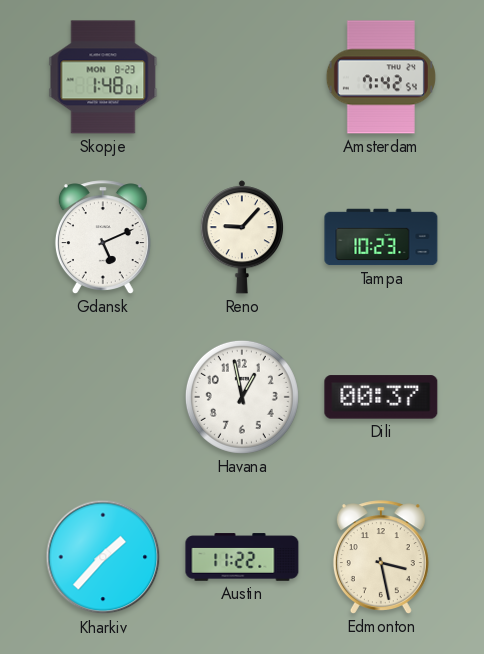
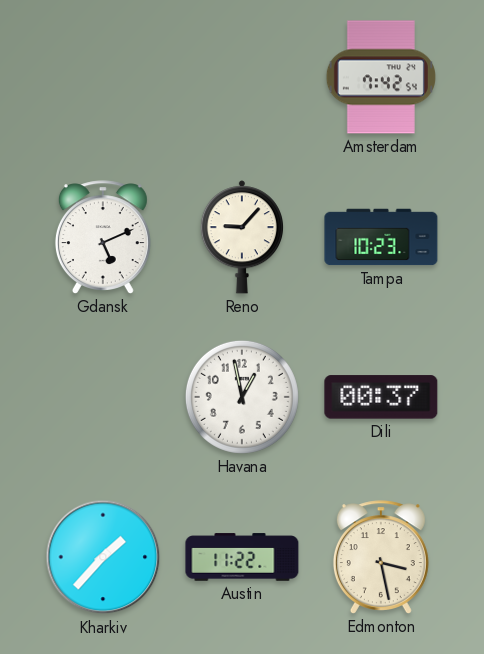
Skopje: 1:48 -> none
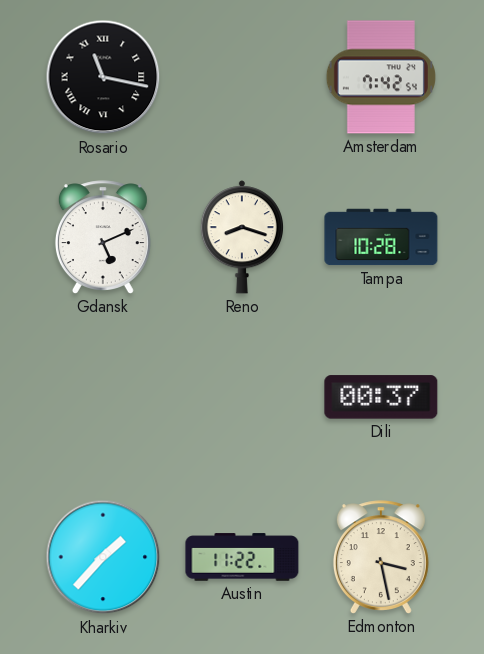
Rosario: none -> 11:17
Reno: 9:07 -> 8:18
Tampa: 10:23 -> 10:28
Havana: 12:58 -> none
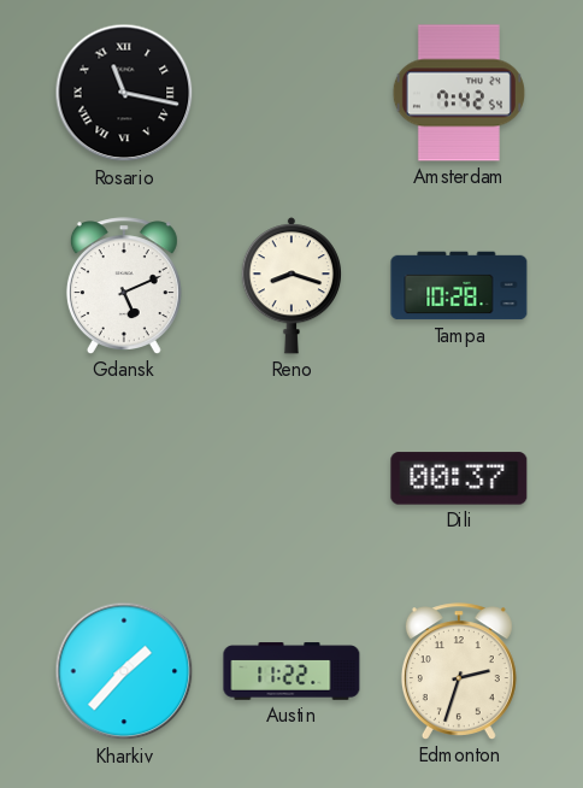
Edmonton: 3:28 -> 2:33
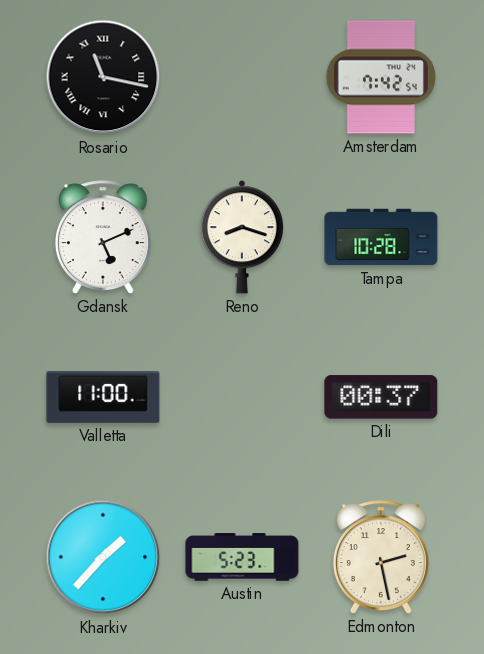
Valletta: none -> 11:00
Austin: 11:22 -> 5:23
Edmonton: 2:33 -> 2:28
